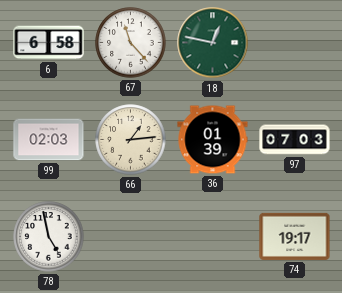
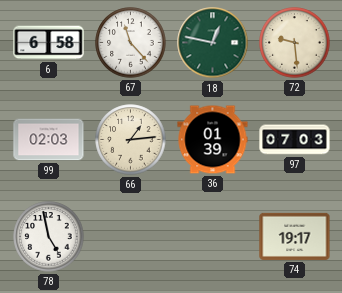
72: none -> 9:29
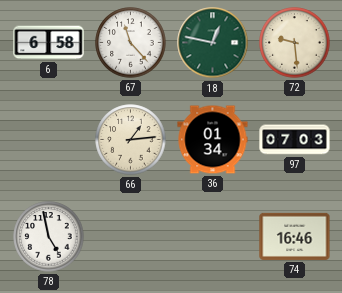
99: 02:03 -> none
36: 01:39 -> 01:34
74: 19:17 -> 16:46
